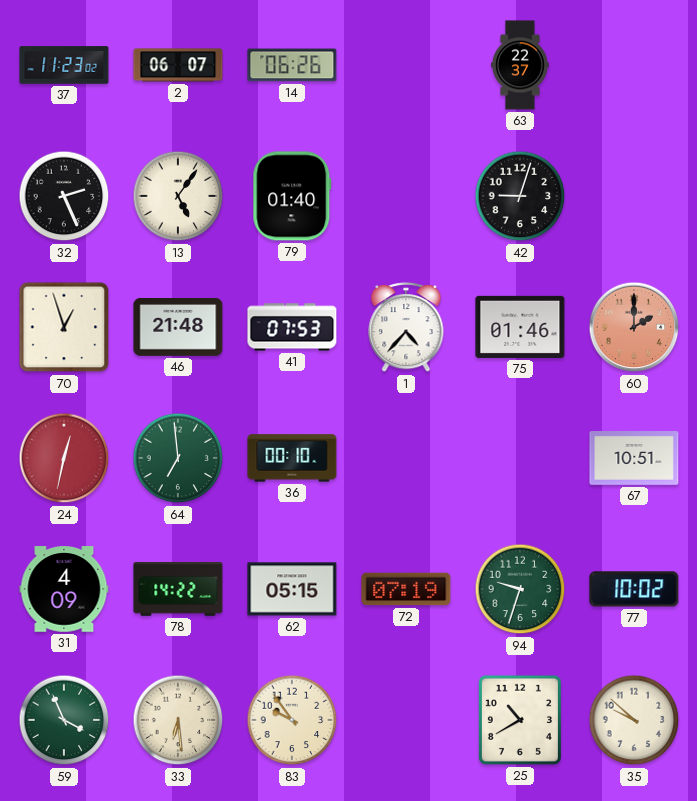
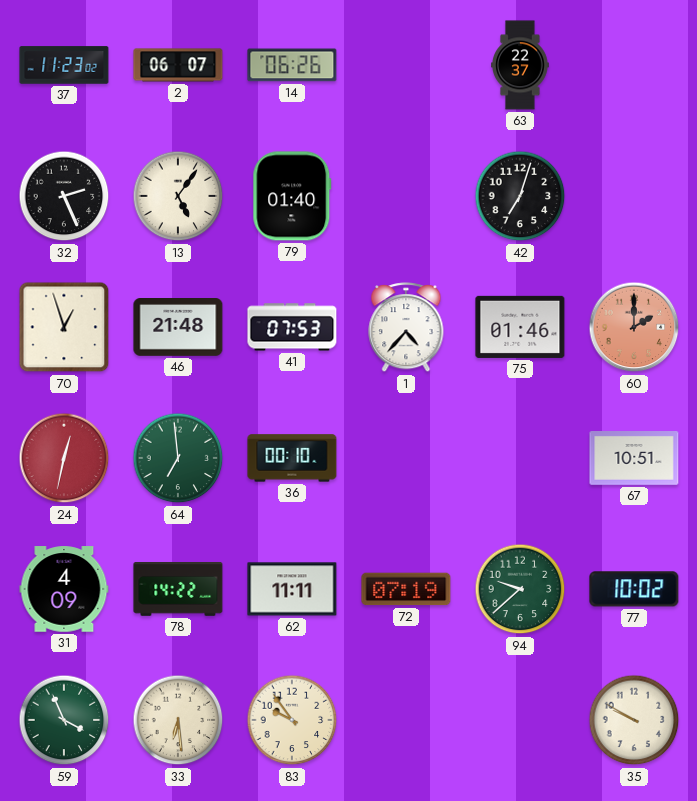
42: 9:03 -> 7:03
62: 05:15 -> 11:11
94: 9:33 -> 9:38
25: 10:40 -> none
35: 9:52 -> 9:50
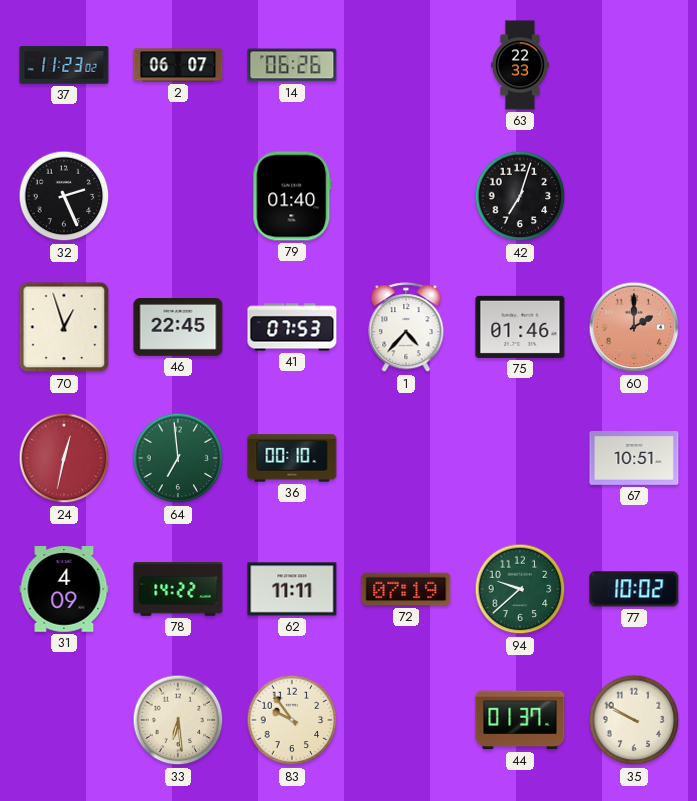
63: 22:37 -> 22:33
13: 5:06 -> none
46: 21:48 -> 22:45
59: 3:56 -> none
44: none -> 01:37
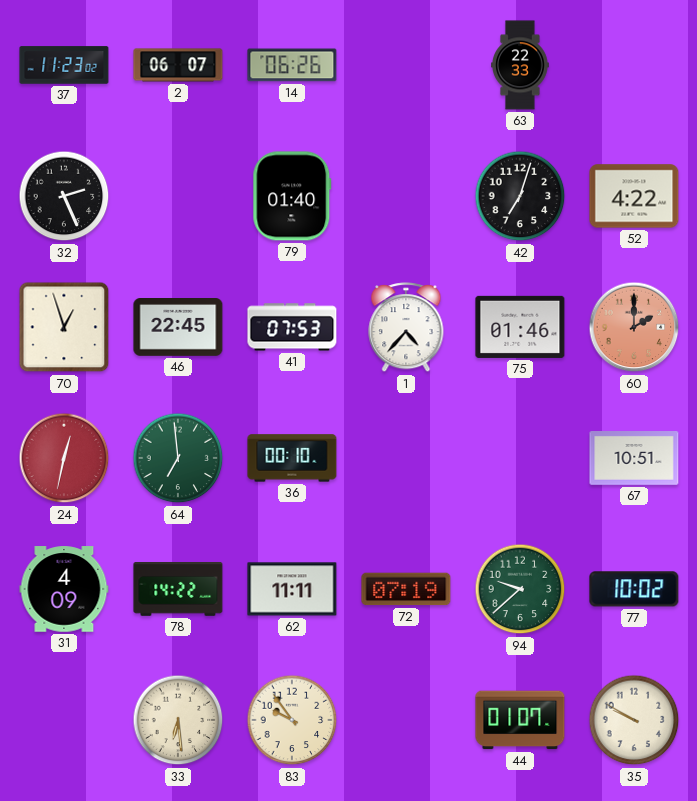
52: none -> 4:22
44: 01:37 -> 01:07
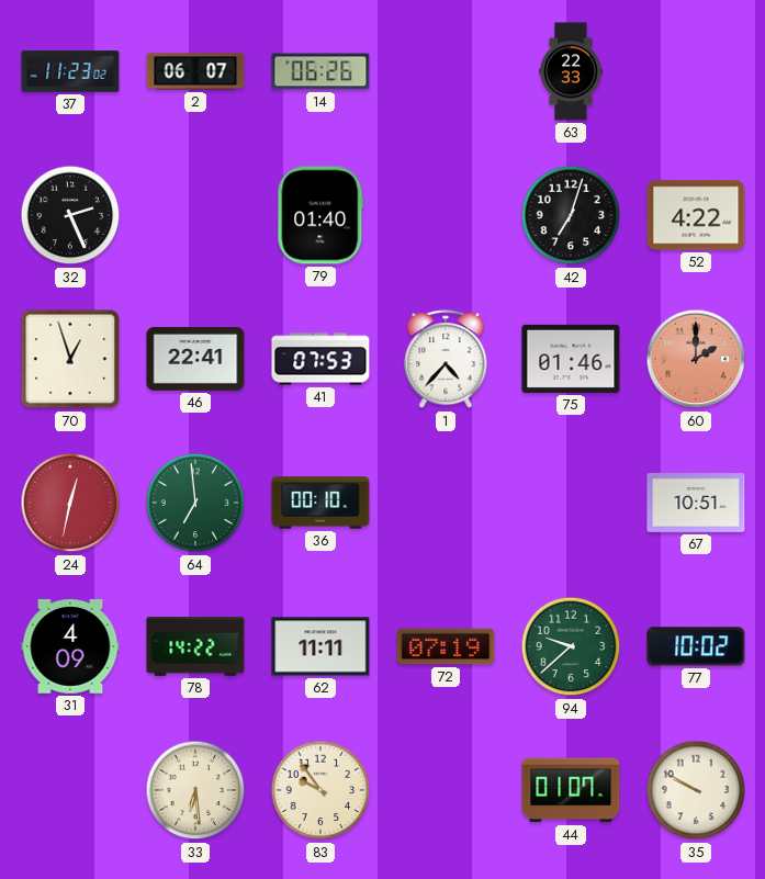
46: 22:45 -> 22:41
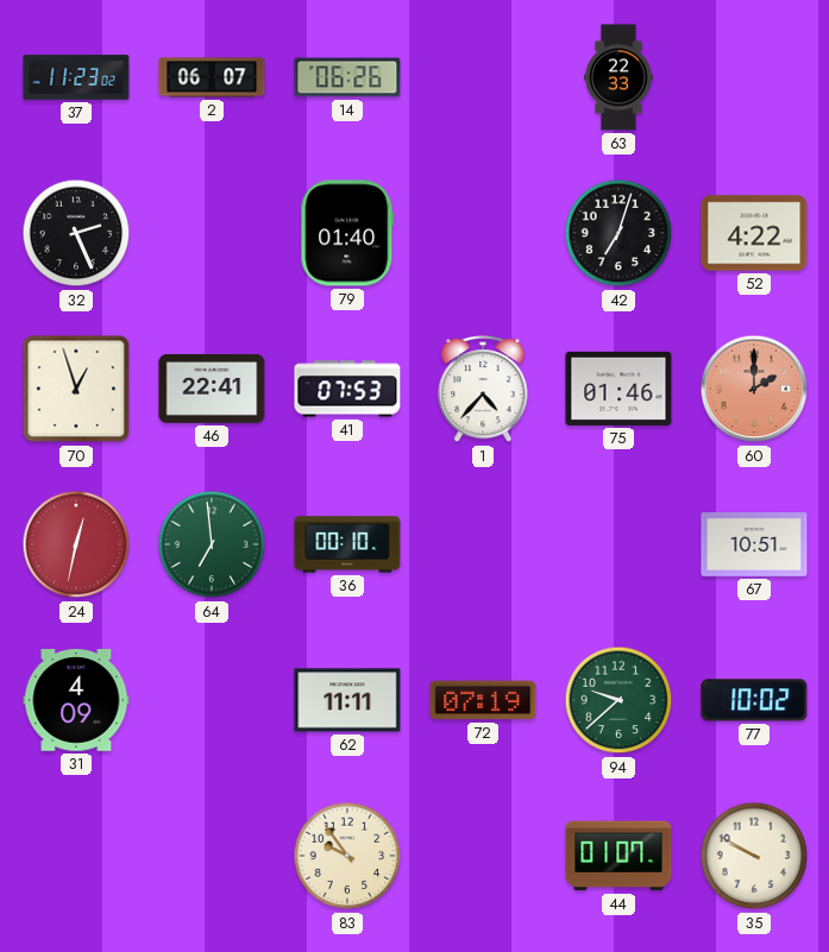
78: 14:22 -> none
33: 6:29 -> none
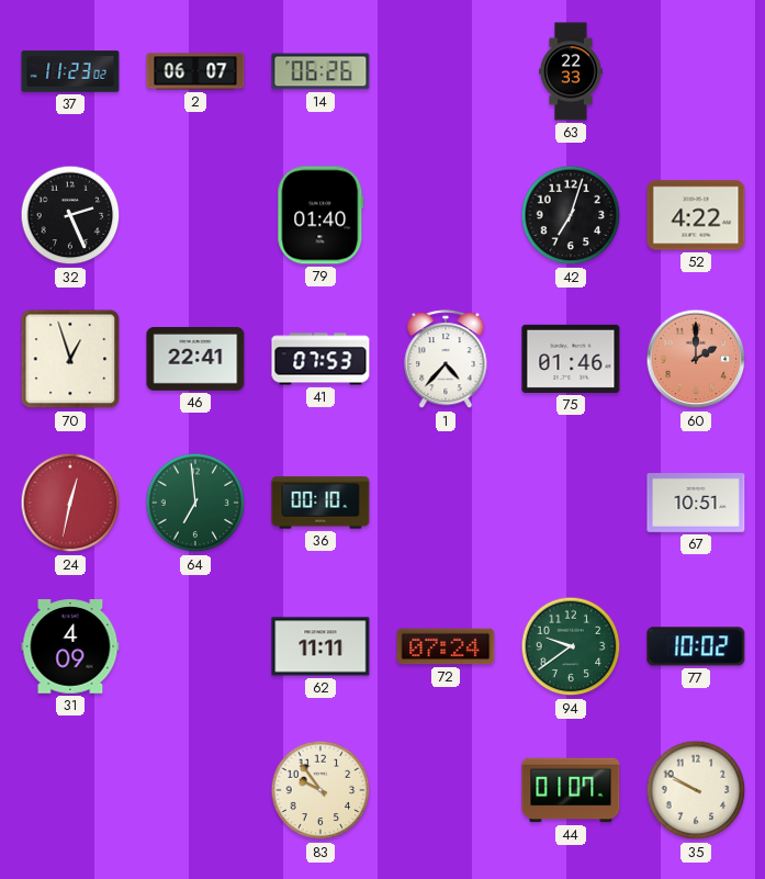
72: 07:19 -> 07:24
94: 9:38 -> 9:39
